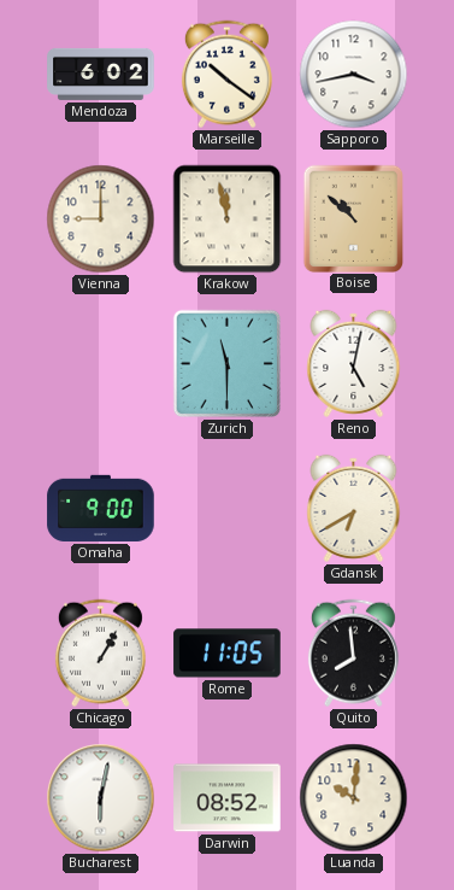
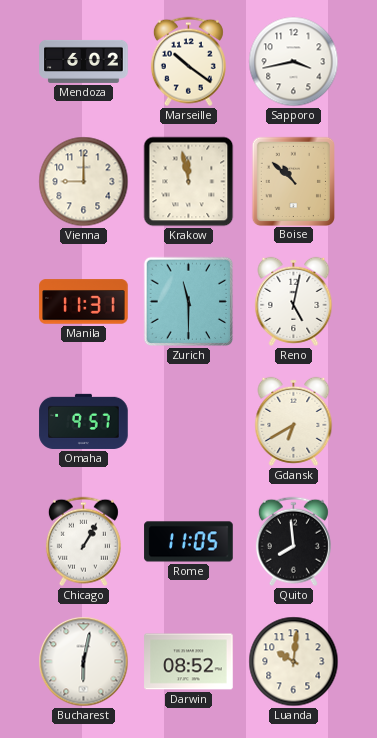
Manila: none -> 11:31
Omaha: 9:00 -> 9:57
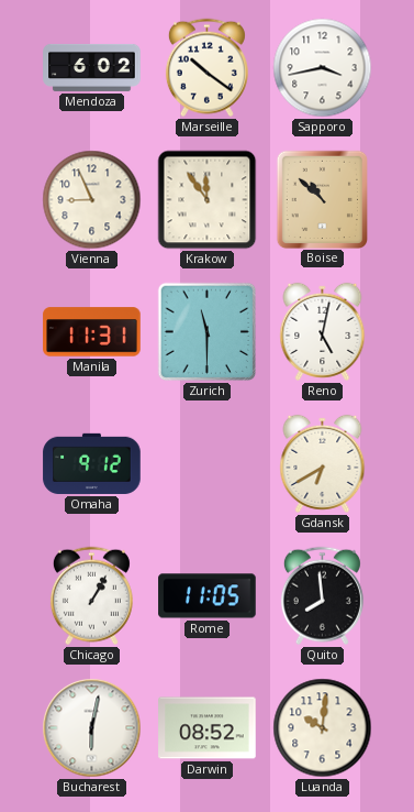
Vienna: 9:00 -> 8:56
Krakow: 11:58 -> 11:54
Omaha: 9:57 -> 9:12
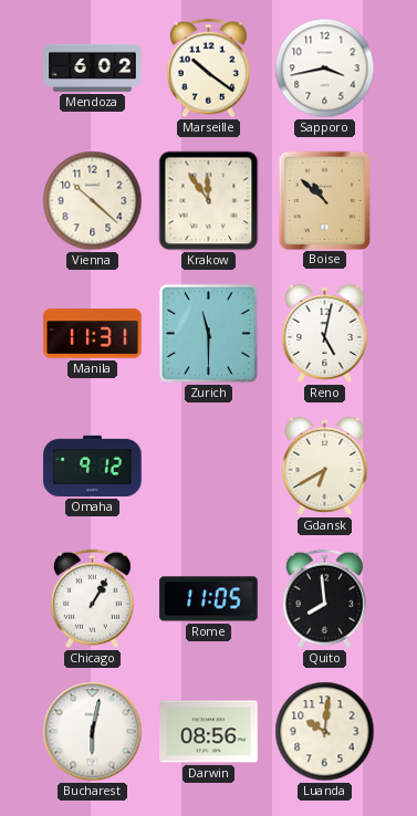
Vienna: 8:56 -> 10:22
Darwin: 08:52 -> 08:56
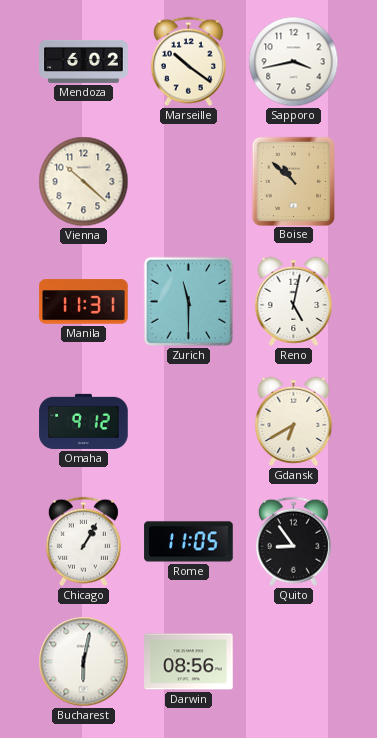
Krakow: 11:54 -> none
Quito: 7:59 -> 8:54
Luanda: 10:01 -> none
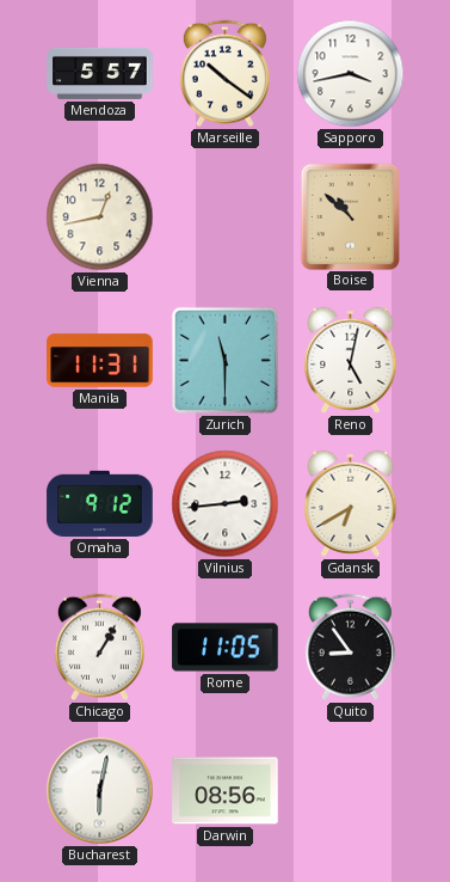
Mendoza: 6:02 -> 5:57
Vienna: 10:22 -> 12:43
Vilnius: none -> 2:44
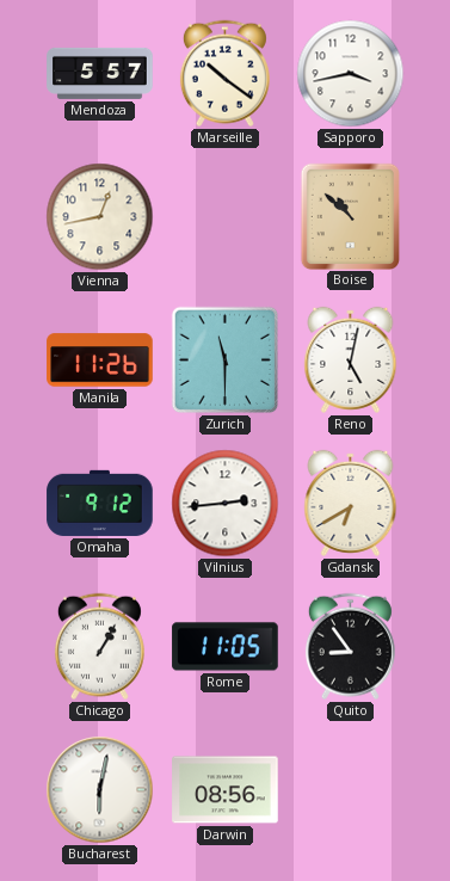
Manila: 11:31 -> 11:26
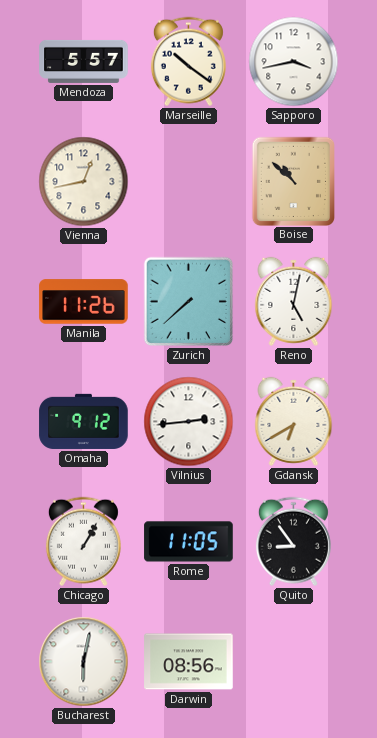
Zurich: 11:30 -> 7:38
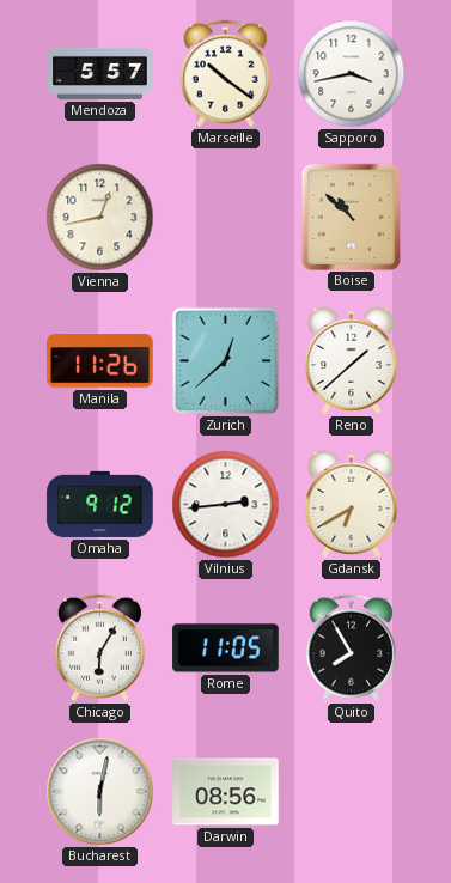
Zurich: 7:38 -> 12:38
Reno: 5:02 -> 1:38
Chicago: 1:05 -> 6:05
Quito: 8:54 -> 7:55
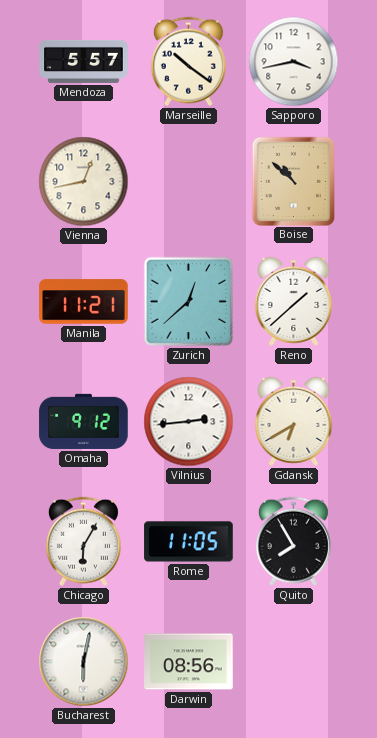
Manila: 11:26 -> 11:21
